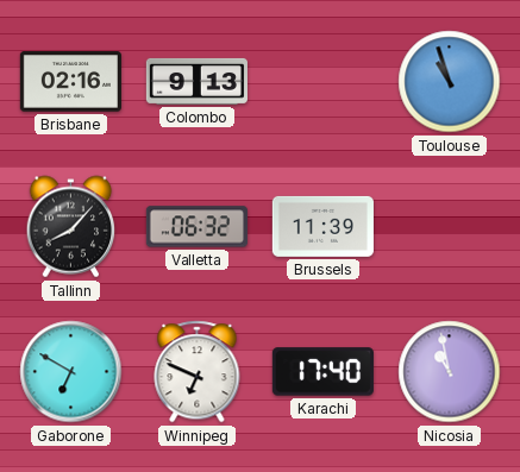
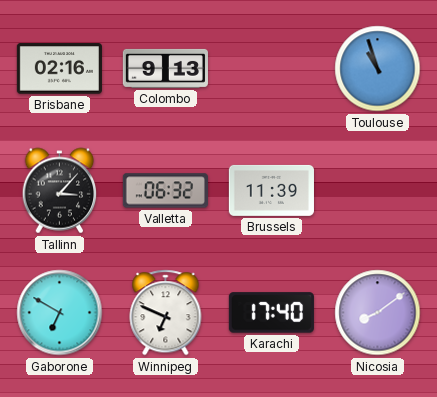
Tallinn: 8:07 -> 3:07
Nicosia: 10:58 -> 8:09
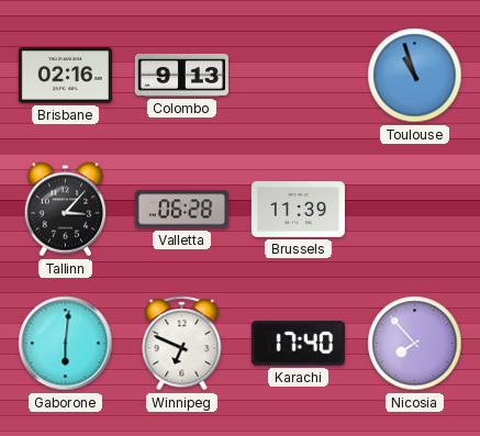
Valletta: 06:32 -> 06:28
Gaborone: 6:50 -> 6:01
Nicosia: 8:09 -> 7:53
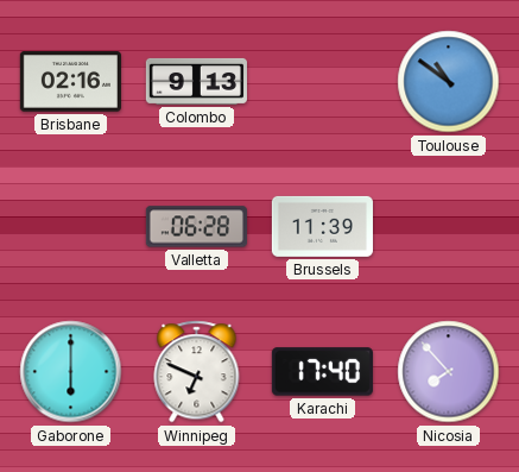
Toulouse: 10:57 -> 10:51
Tallinn: 3:07 -> none
Gaborone: 6:01 -> 6:00
